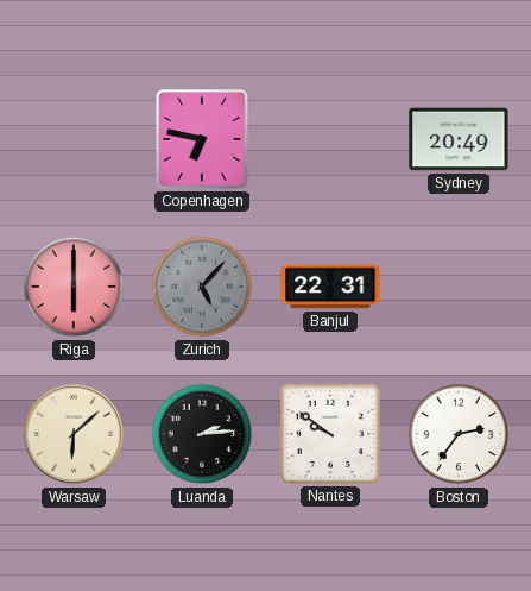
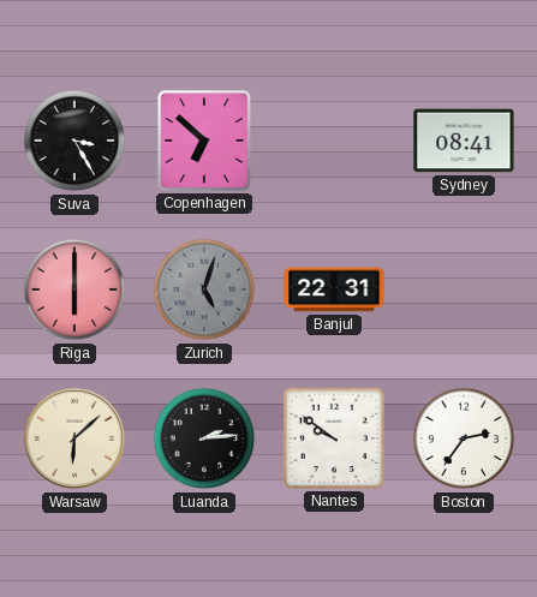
Suva: none -> 3:25
Copenhagen: 6:47 -> 6:52
Sydney: 20:49 -> 08:41
Zurich: 5:07 -> 5:03
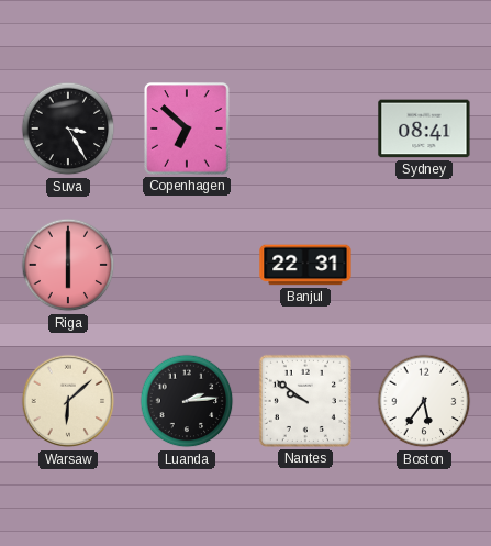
Zurich: 5:03 -> none
Boston: 2:36 -> 5:36
